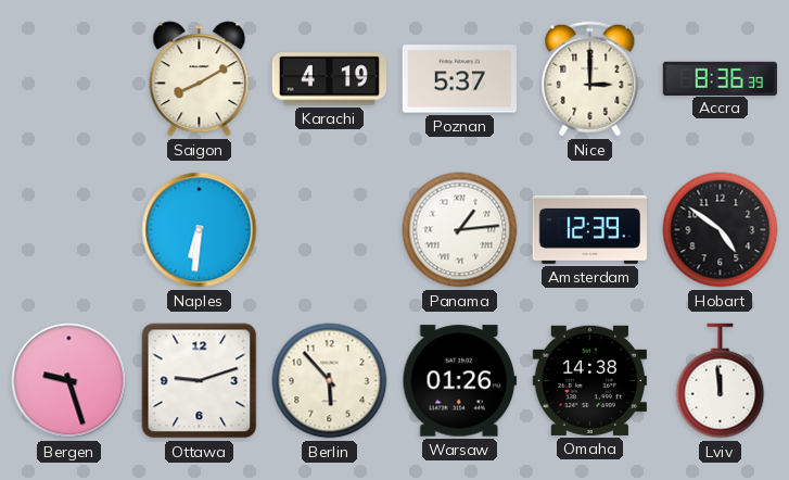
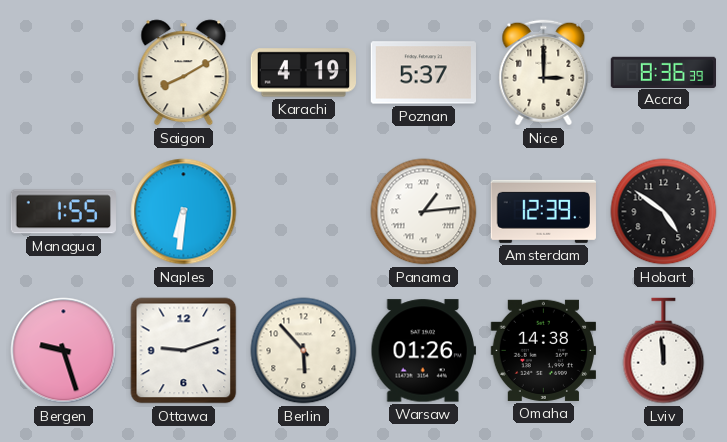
Managua: none -> 1:55
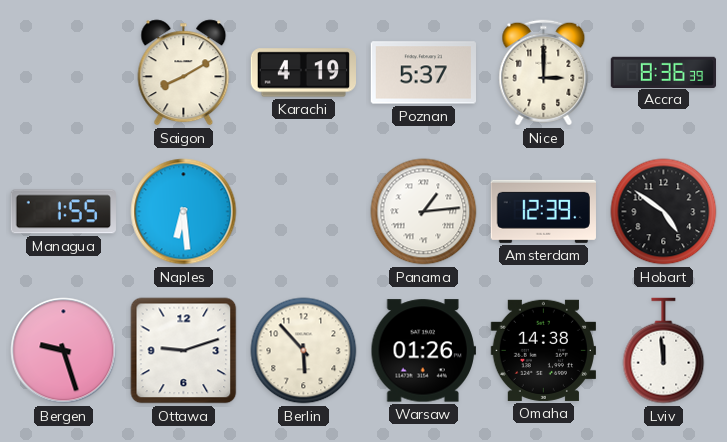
Naples: 6:31 -> 6:29
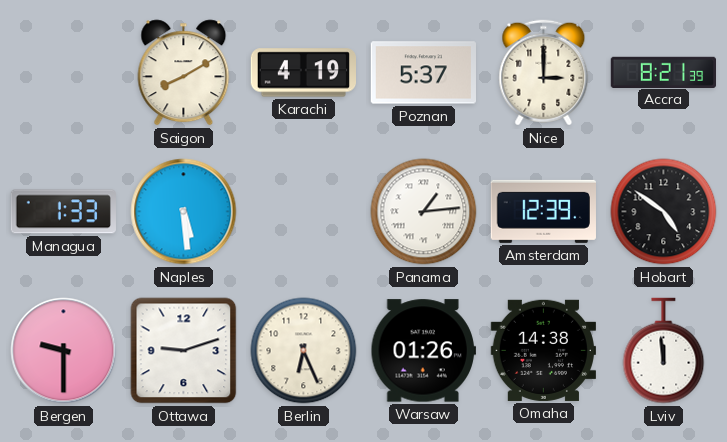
Accra: 8:36 -> 8:21
Managua: 1:55 -> 1:33
Naples: 6:29 -> 5:29
Bergen: 9:27 -> 9:30
Berlin: 5:53 -> 6:26
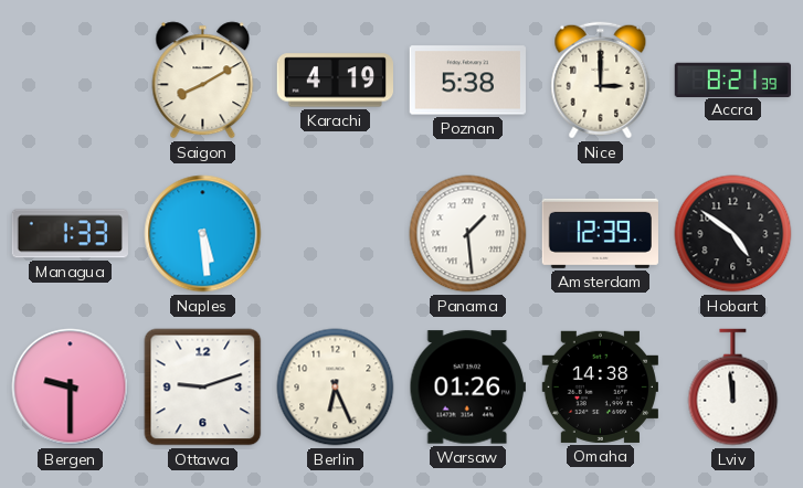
Poznan: 5:37 -> 5:38
Panama: 1:14 -> 1:29
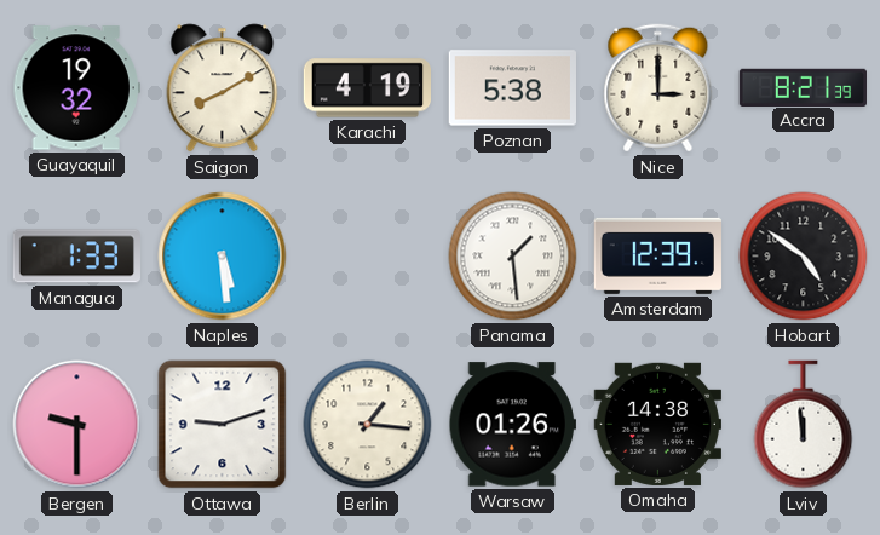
Guayaquil: none -> 19:32
Berlin: 6:26 -> 1:16
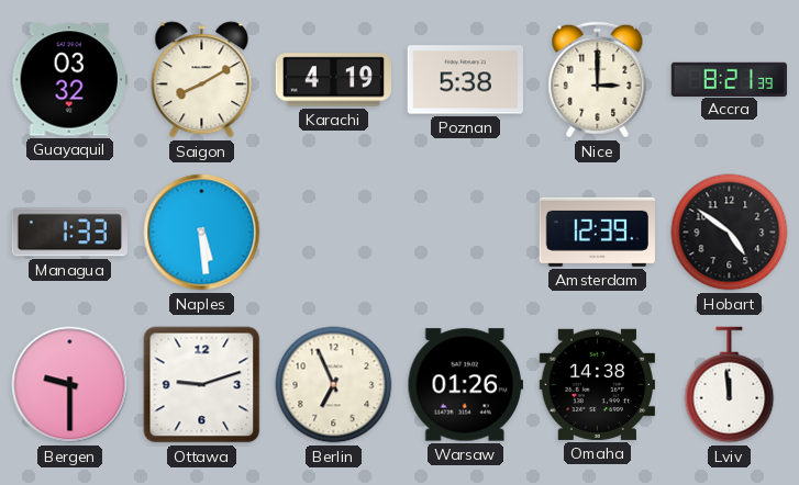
Guayaquil: 19:32 -> 03:32
Panama: 1:29 -> none
Berlin: 1:16 -> 6:56
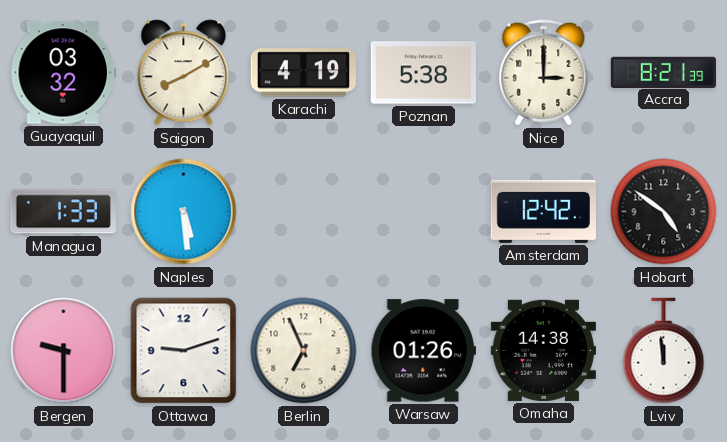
Amsterdam: 12:39 -> 12:42
